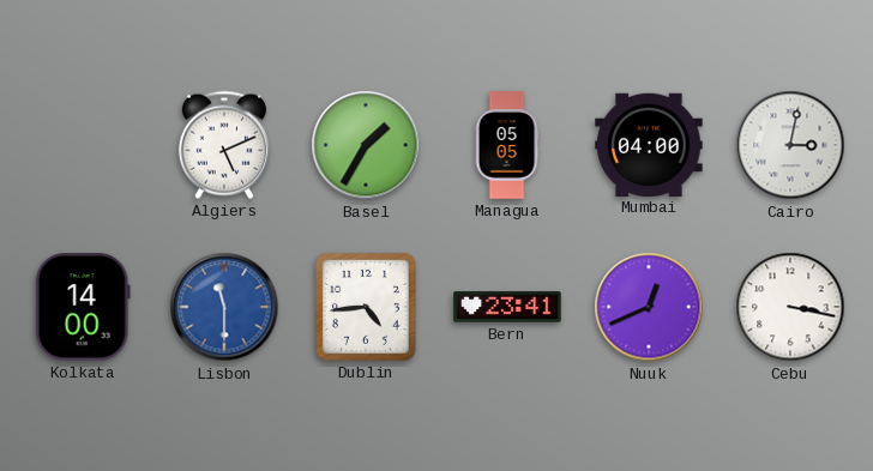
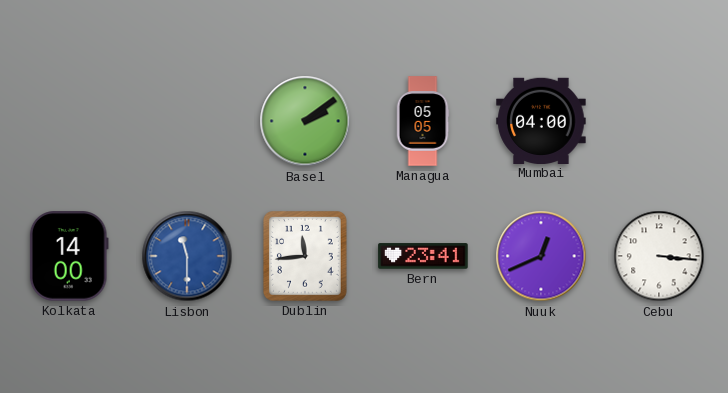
Algiers: 5:11 -> none
Basel: 1:35 -> 2:09
Cairo: 3:02 -> none
Dublin: 4:44 -> 11:44
Cebu: 3:17 -> 3:16
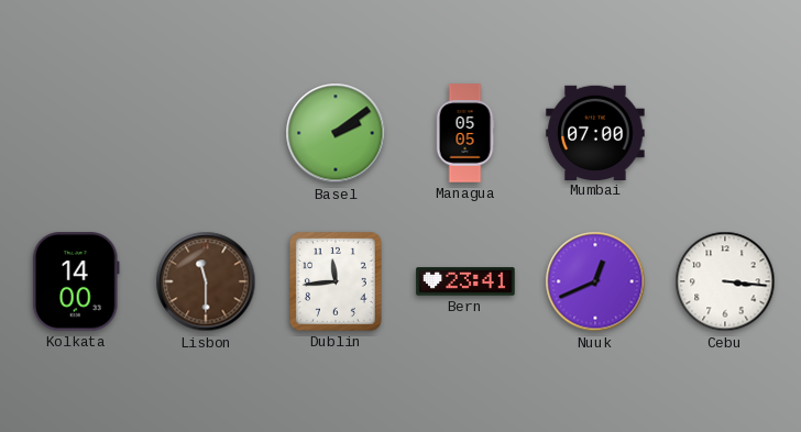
Mumbai: 04:00 -> 07:00
Lisbon dial: blue -> brown
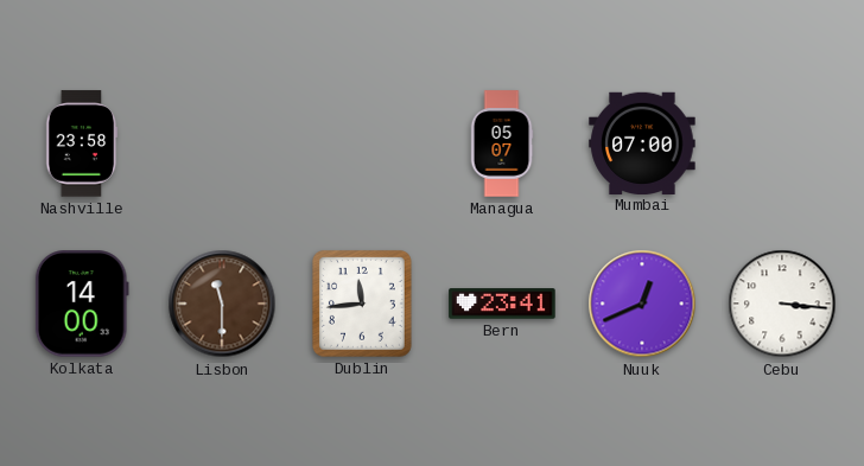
Nashville: none -> 23:58
Basel: 2:09 -> none
Managua: 05:05 -> 05:07
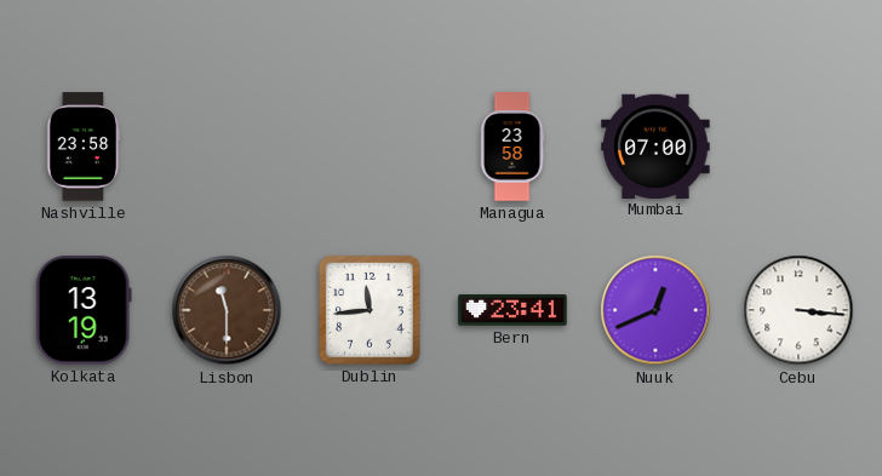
Managua: 05:07 -> 23:58
Kolkata: 14:00 -> 13:19
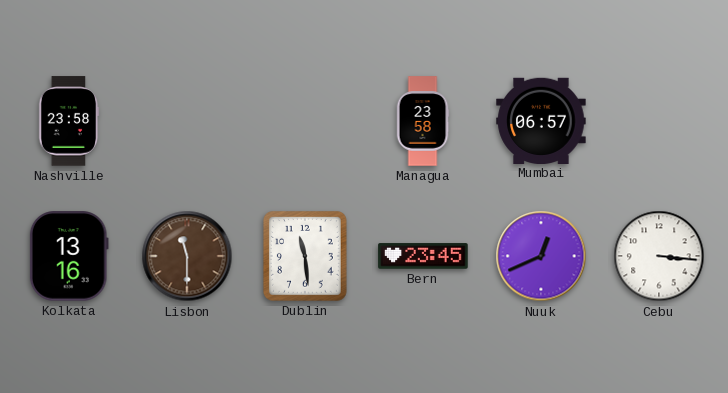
Mumbai: 07:00 -> 06:57
Kolkata: 13:19 -> 13:16
Dublin: 11:44 -> 11:29
Bern: 23:41 -> 23:45
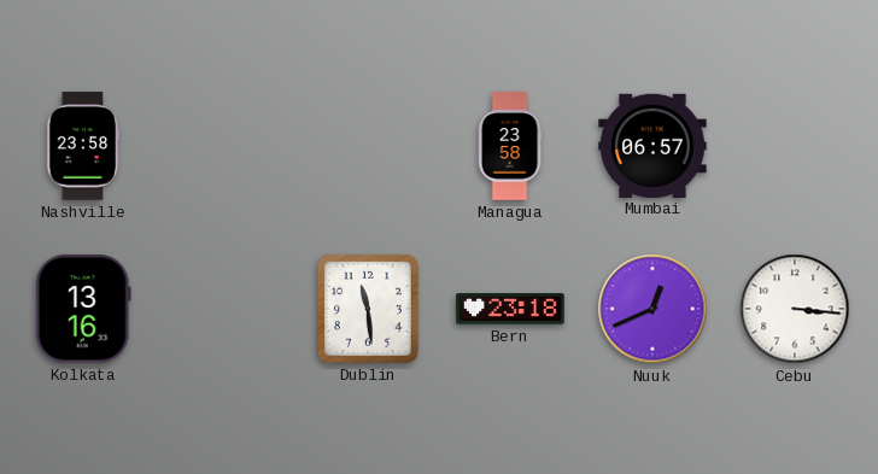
Lisbon: 11:30 -> none
Bern: 23:45 -> 23:18
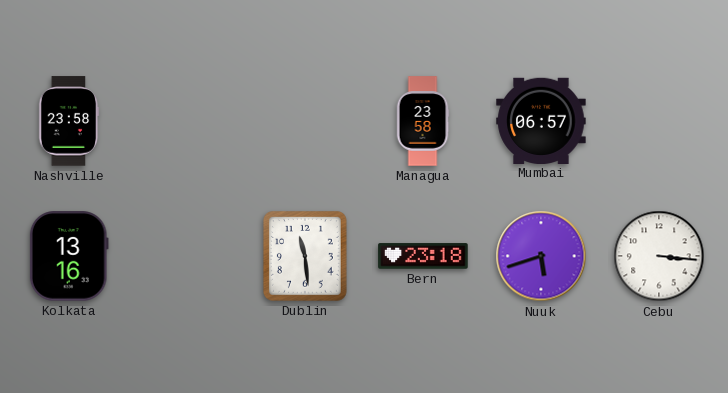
Nuuk: 12:41 -> 5:42
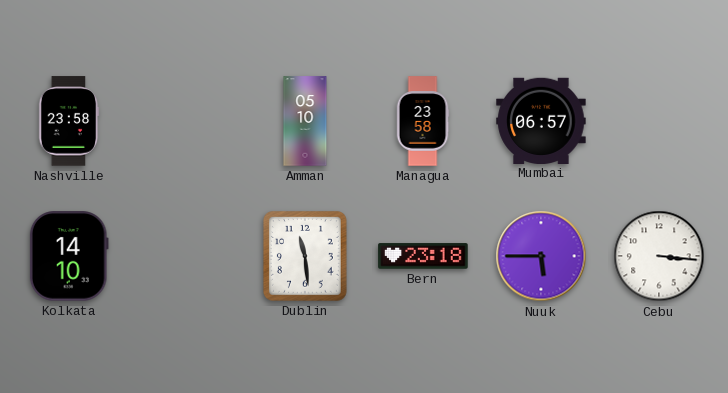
Amman: none -> 05:10
Kolkata: 13:16 -> 14:10
Nuuk: 5:42 -> 5:45
